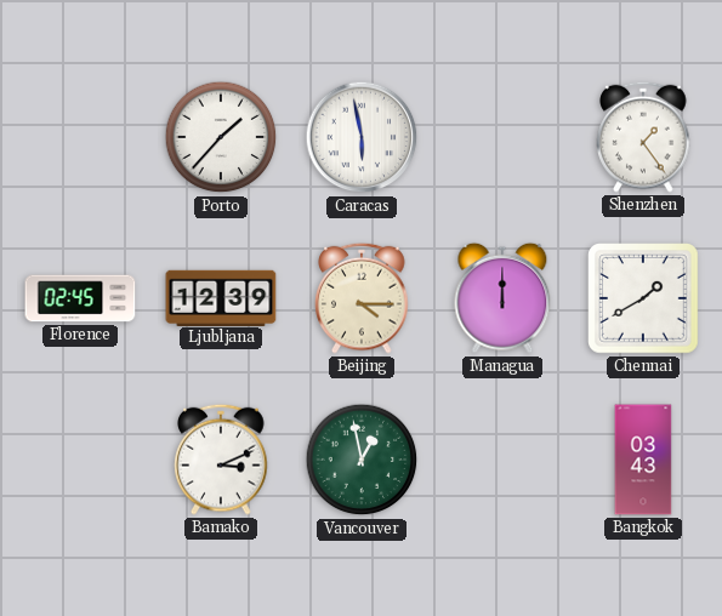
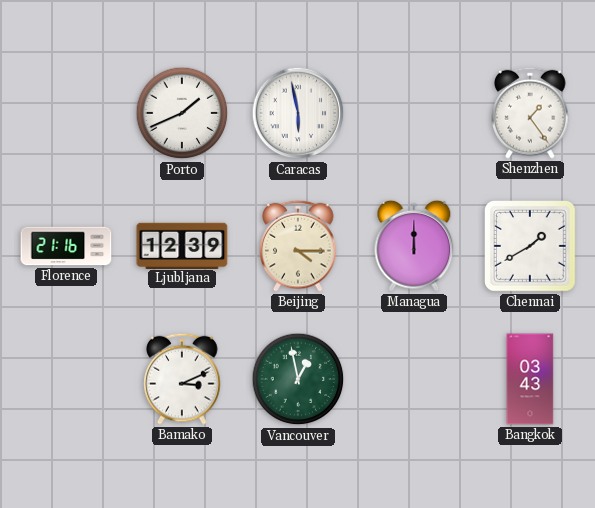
Porto: 1:37 -> 1:41
Florence: 02:45 -> 21:16
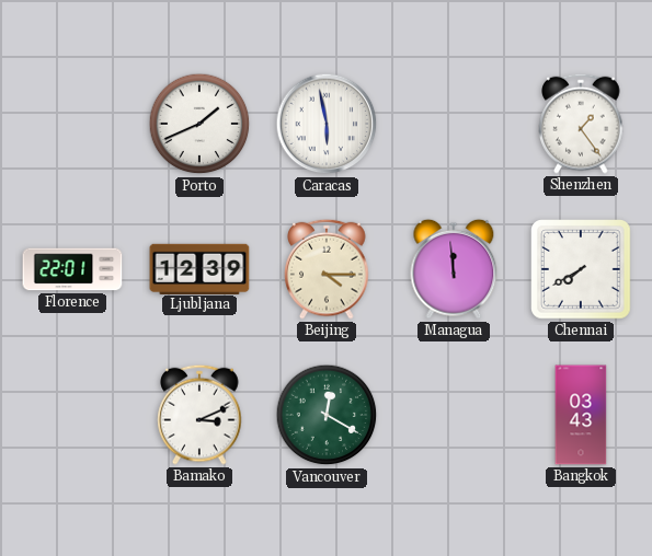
Florence: 21:16 -> 22:01
Managua: 12:00 -> 11:59
Chennai: 1:40 -> 7:40
Vancouver: 12:58 -> 12:20
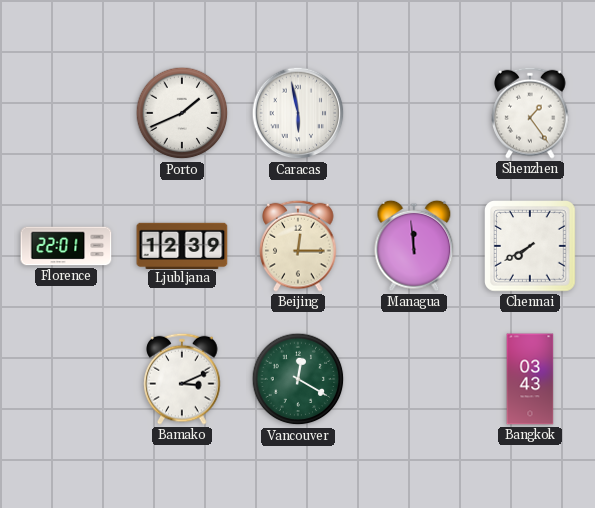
Beijing: 4:15 -> 12:15
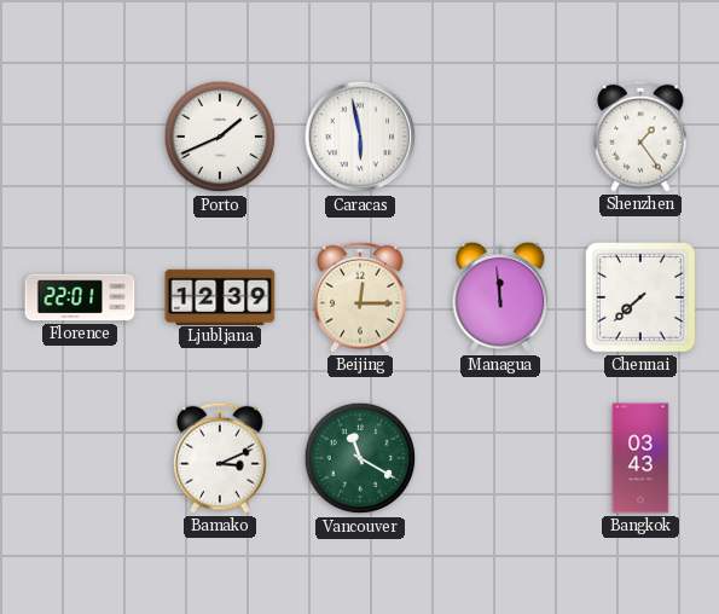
Chennai: 7:40 -> 7:38
Vancouver: 12:20 -> 11:20
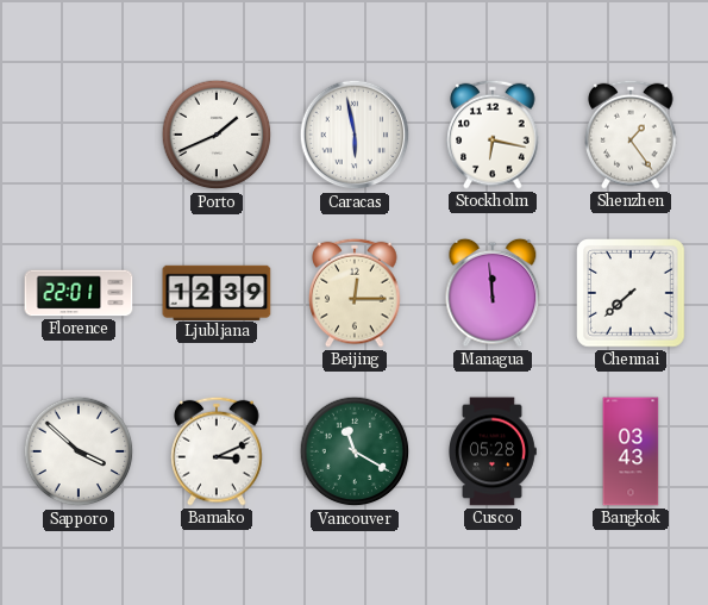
Stockholm: none -> 6:17
Sapporo: none -> 3:52
Cusco: none -> 05:28
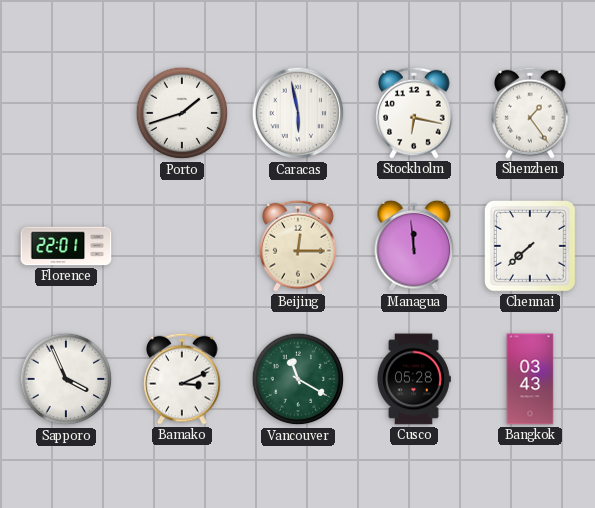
Porto: 1:41 -> 1:42
Ljubljana: 12:39 -> none
Sapporo: 3:52 -> 3:56
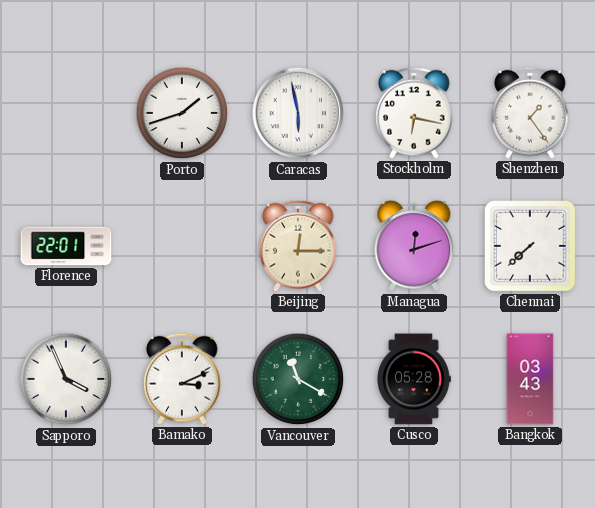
Managua: 11:59 -> 12:12
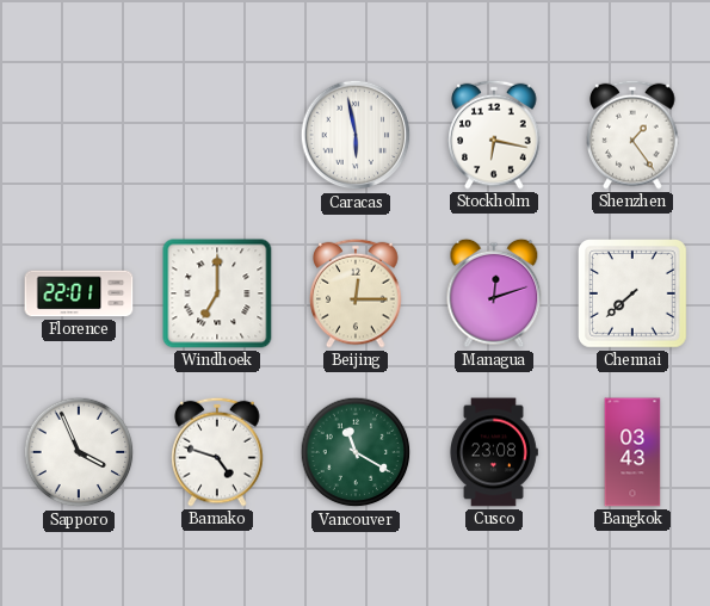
Porto: 1:42 -> none
Windhoek: none -> 7:00
Bamako: 3:11 -> 4:48
Cusco: 05:28 -> 23:08
